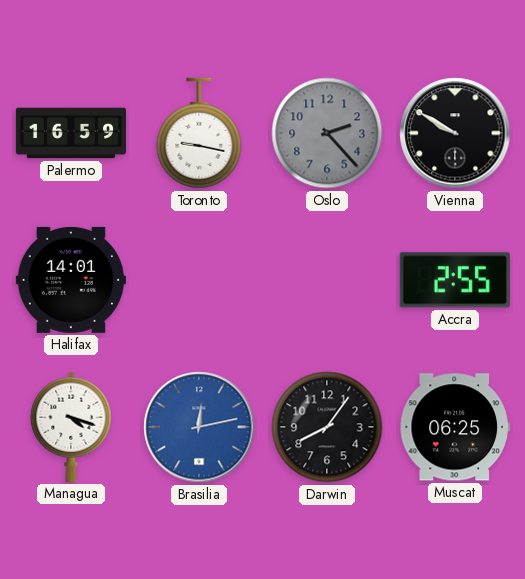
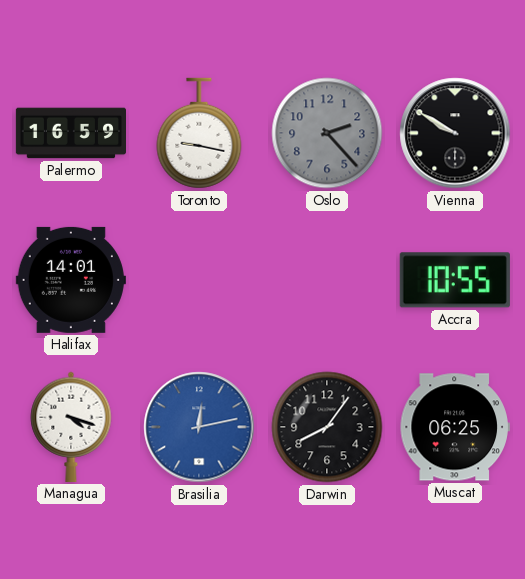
Accra: 2:55 -> 10:55
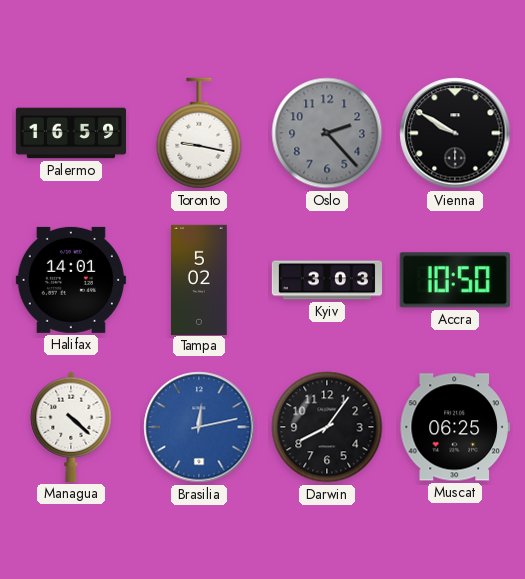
Tampa: none -> 5:02
Kyiv: none -> 3:03
Accra: 10:55 -> 10:50
Managua: 4:18 -> 4:22
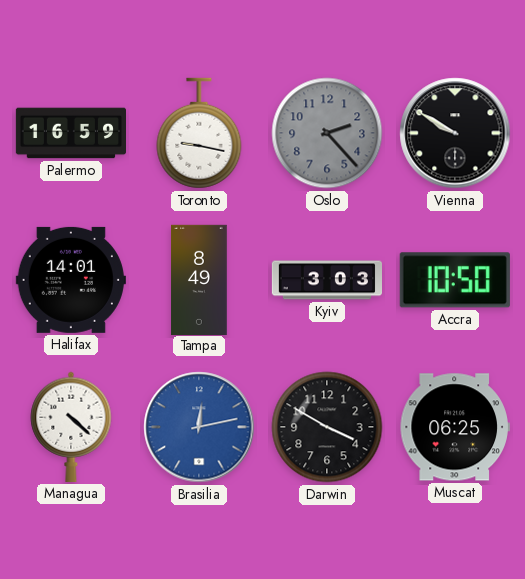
Tampa: 5:02 -> 8:49
Darwin: 8:06 -> 3:50
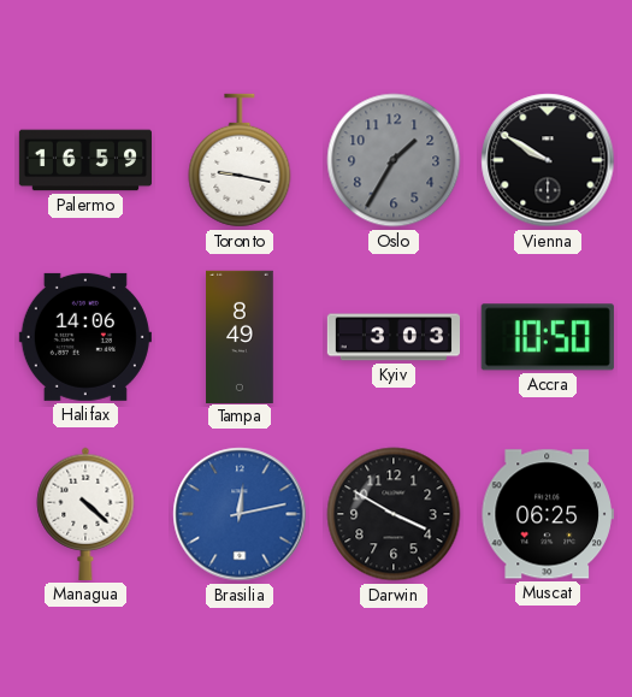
Oslo: 2:23 -> 1:35
Halifax: 14:01 -> 14:06
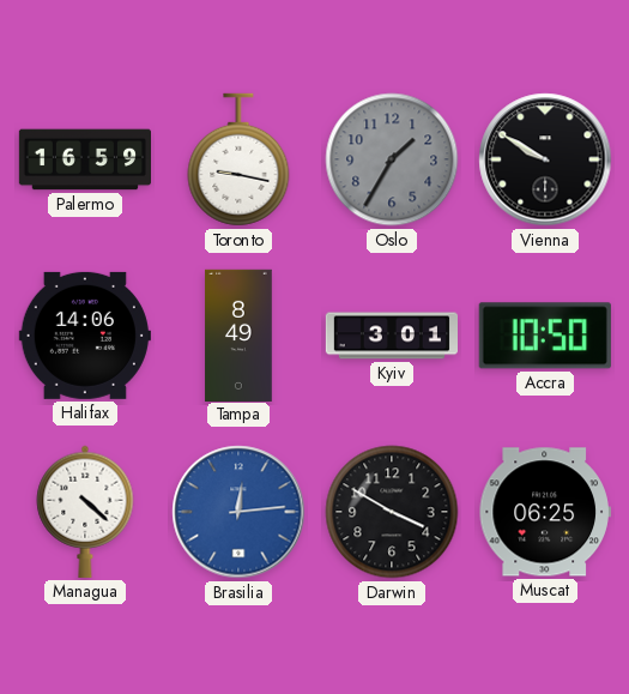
Kyiv: 3:03 -> 3:01
Brasilia: 12:13 -> 12:14
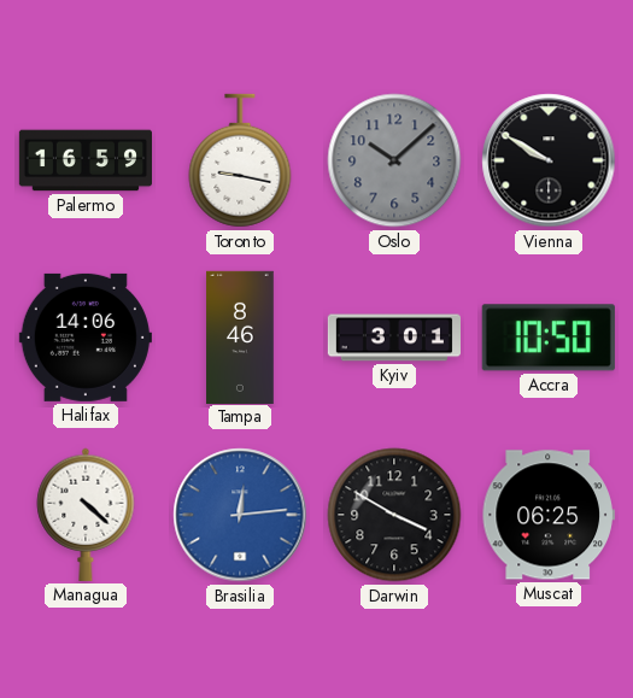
Oslo: 1:35 -> 10:08
Tampa: 8:49 -> 8:46
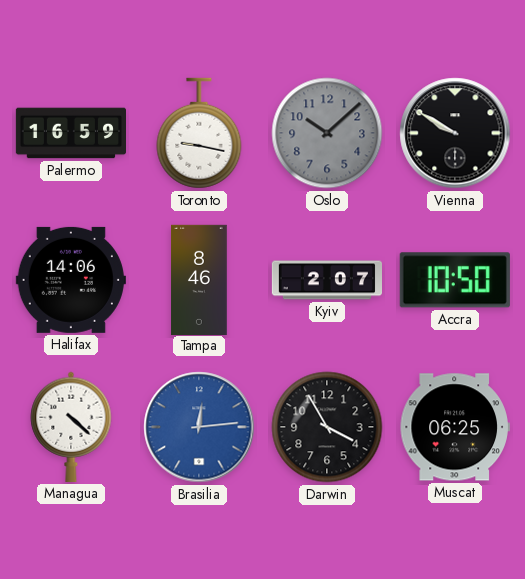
Kyiv: 3:01 -> 2:07
Darwin: 3:50 -> 3:55
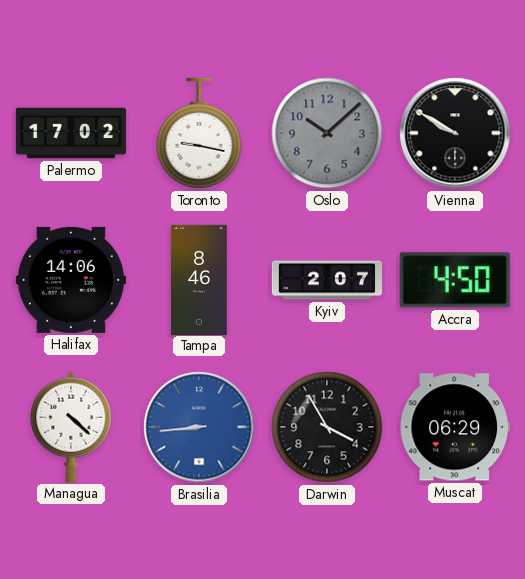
Palermo: 16:59 -> 17:02
Accra: 10:50 -> 4:50
Brasilia: 12:14 -> 8:44
Muscat: 06:25 -> 06:29
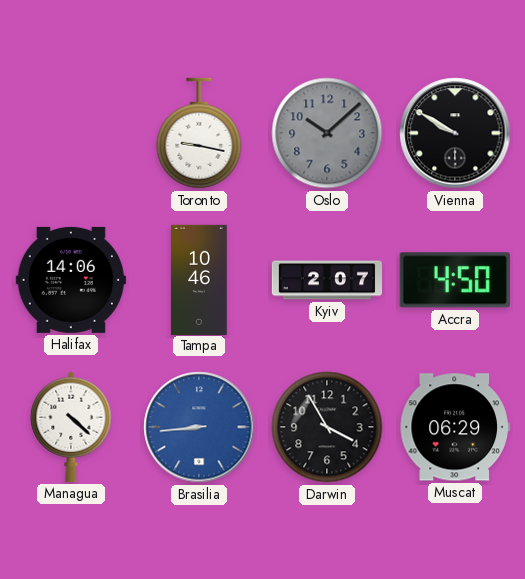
Palermo: 17:02 -> none
Tampa: 8:46 -> 10:46
